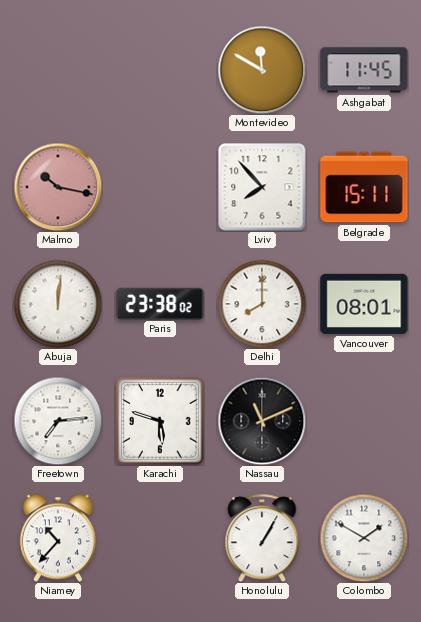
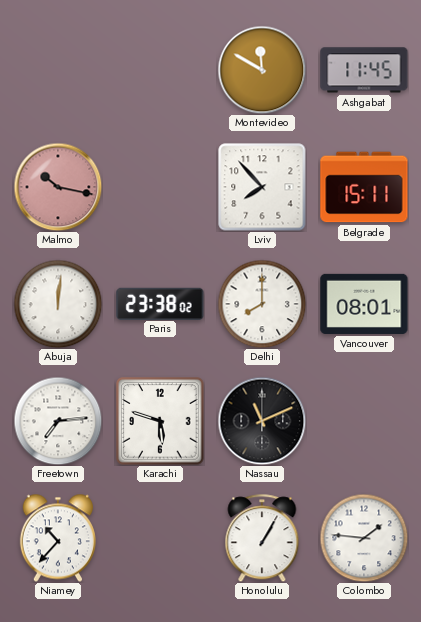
Colombo: 1:50 -> 1:46
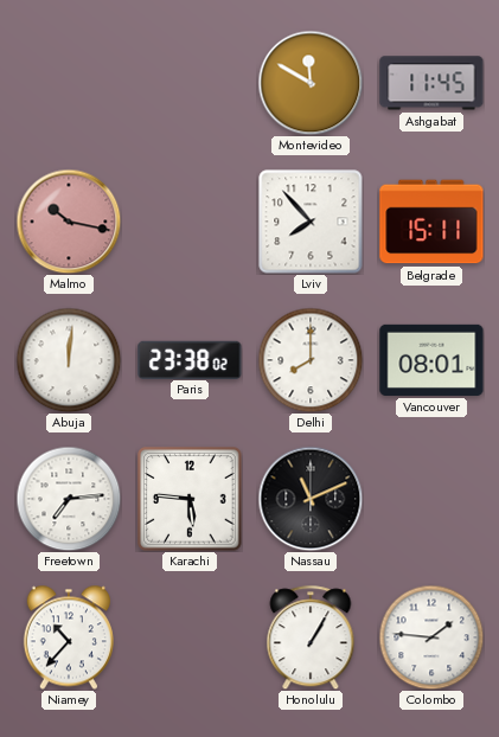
Karachi: 5:48 -> 5:46
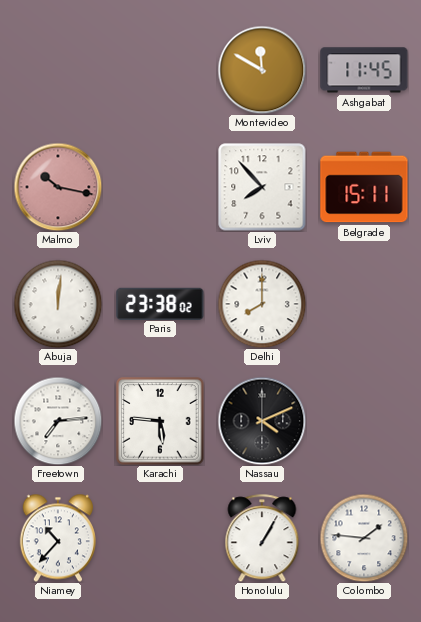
Vancouver: 08:01 -> none
Nassau: 11:11 -> 4:11
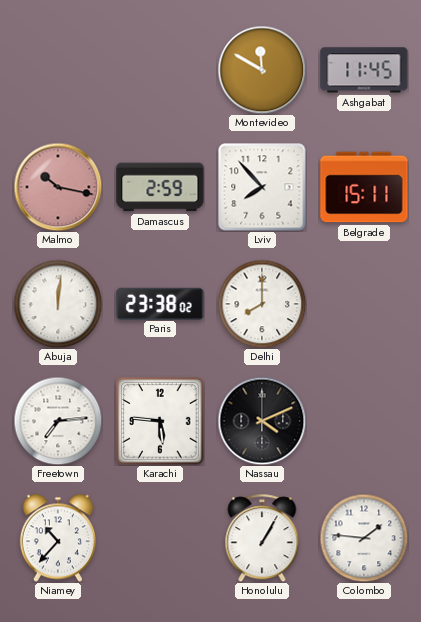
Damascus: none -> 2:59
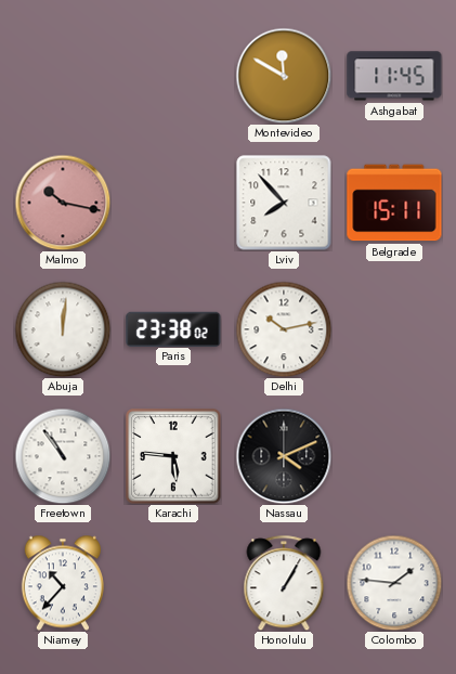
Damascus: 2:59 -> none
Delhi: 8:00 -> 10:13
Freetown: 7:14 -> 10:54
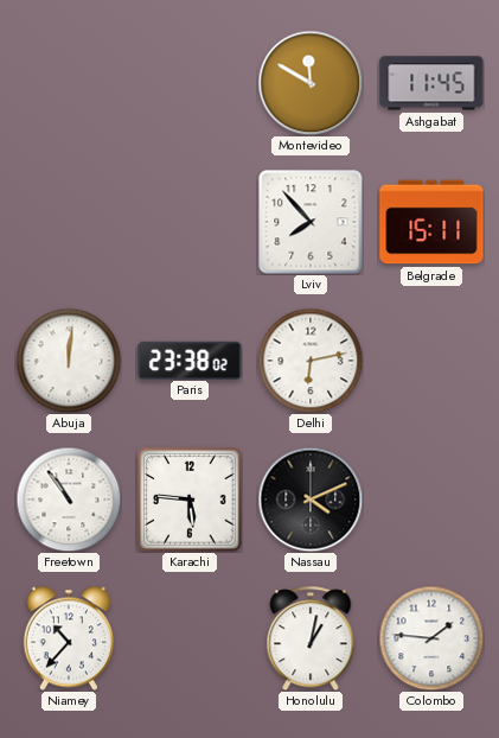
Malmo: 10:17 -> none
Delhi: 10:13 -> 6:13
Honolulu: 1:05 -> 1:02
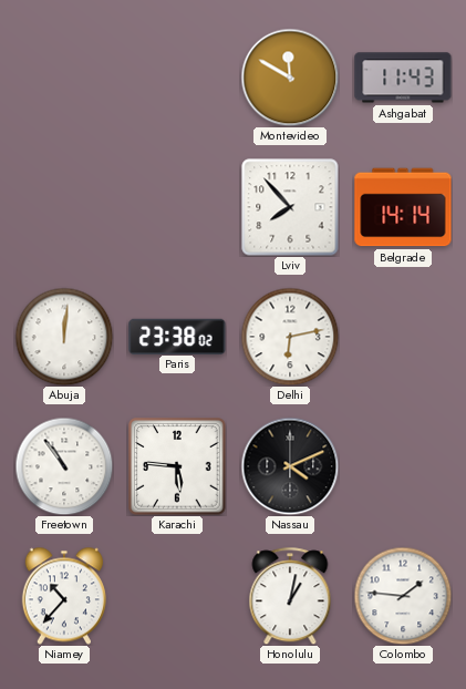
Ashgabat: 11:45 -> 11:43
Belgrade: 15:11 -> 14:14
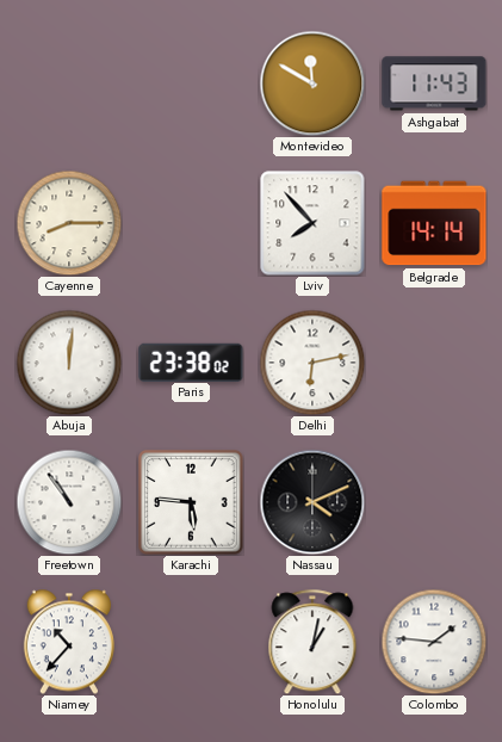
Cayenne: none -> 8:15
